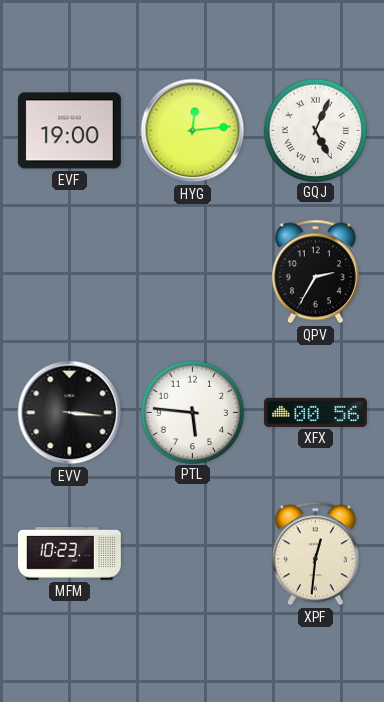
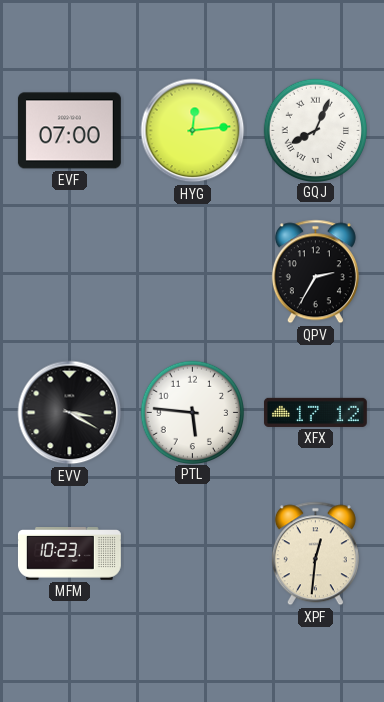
EVF: 19:00 -> 07:00
GQJ: 5:04 -> 8:04
EVV: 3:16 -> 3:20
XFX: 00:56 -> 17:12
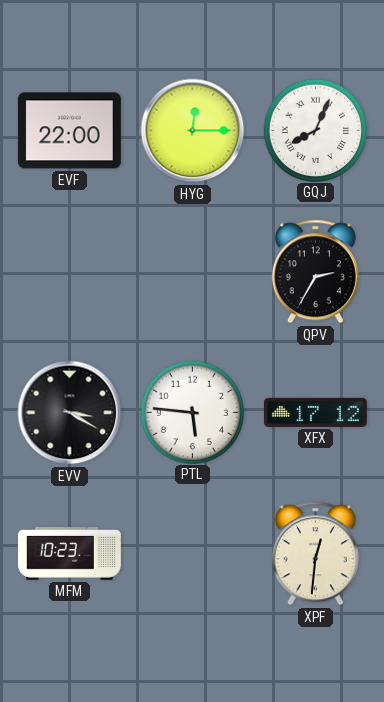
EVF: 07:00 -> 22:00
HYG: 12:14 -> 12:15
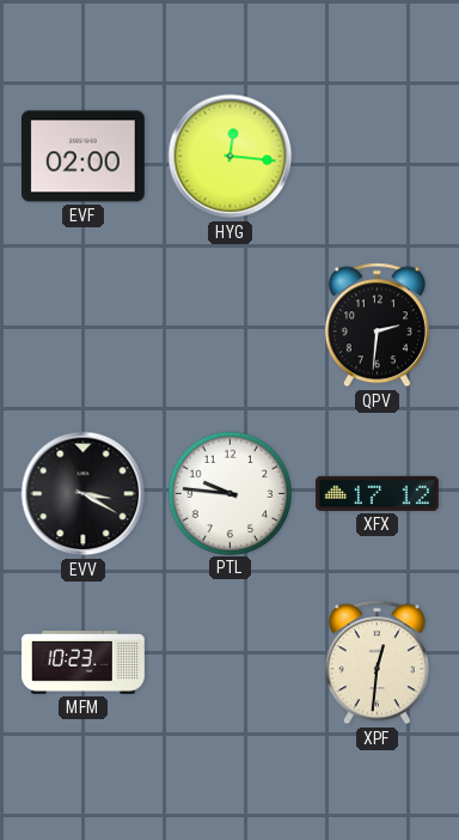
EVF: 22:00 -> 02:00
HYG: 12:15 -> 12:16
GQJ: 8:04 -> none
QPV: 2:35 -> 2:31
PTL: 5:46 -> 9:46
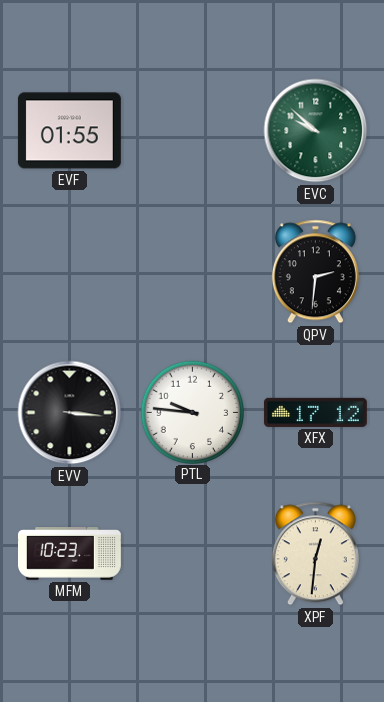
EVF: 02:00 -> 01:55
HYG: 12:16 -> none
EVC: none -> 9:52
EVV: 3:20 -> 3:16
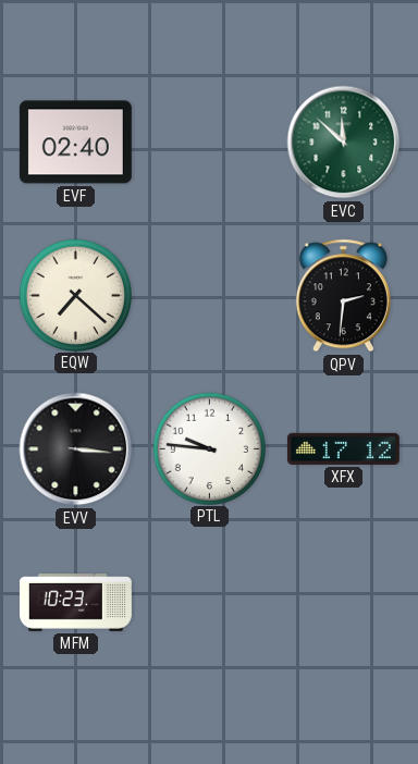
EVF: 01:55 -> 02:40
EVC: 9:52 -> 11:52
EQW: none -> 7:22
XPF: 12:31 -> none
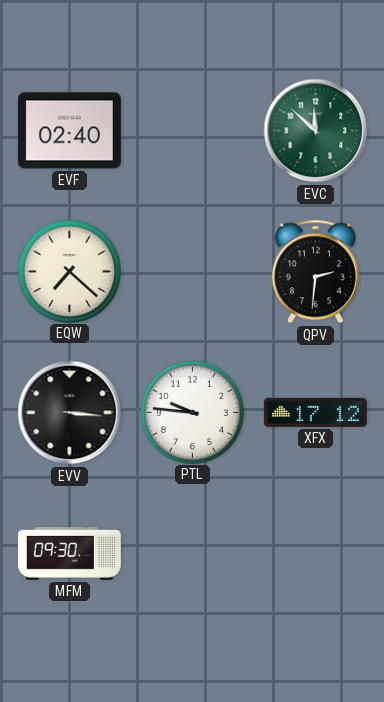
MFM: 10:23 -> 09:30
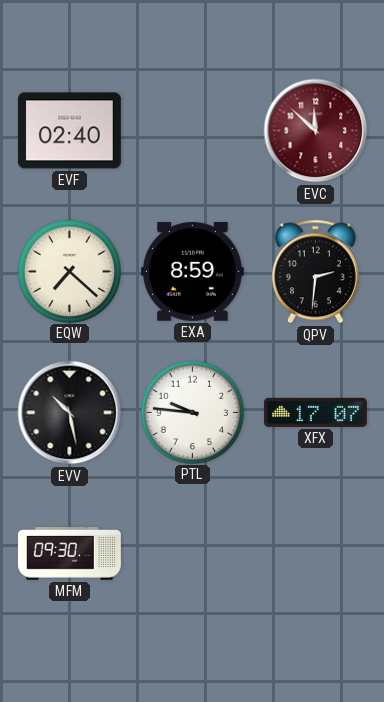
EVC dial: green -> burgundy
EXA: none -> 8:59
EVV: 3:16 -> 10:28
XFX: 17:12 -> 17:07
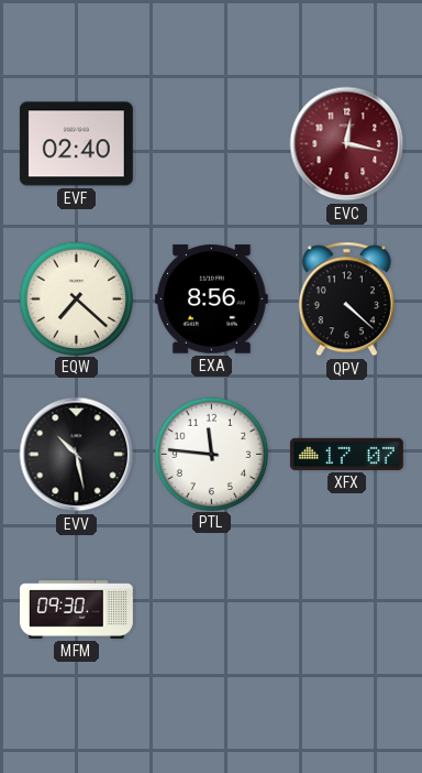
EVC: 11:52 -> 12:17
EXA: 8:59 -> 8:56
QPV: 2:31 -> 4:22
PTL: 9:46 -> 11:46
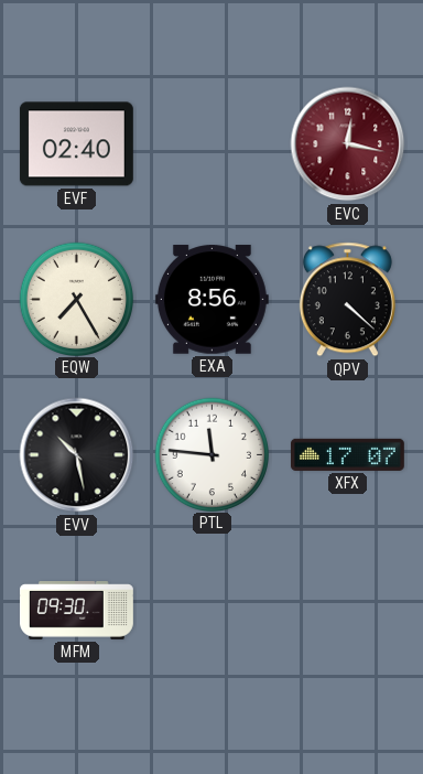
EQW: 7:22 -> 7:25
